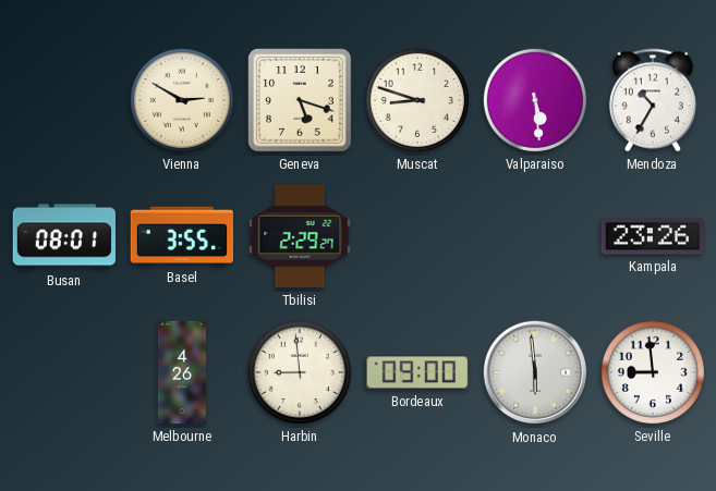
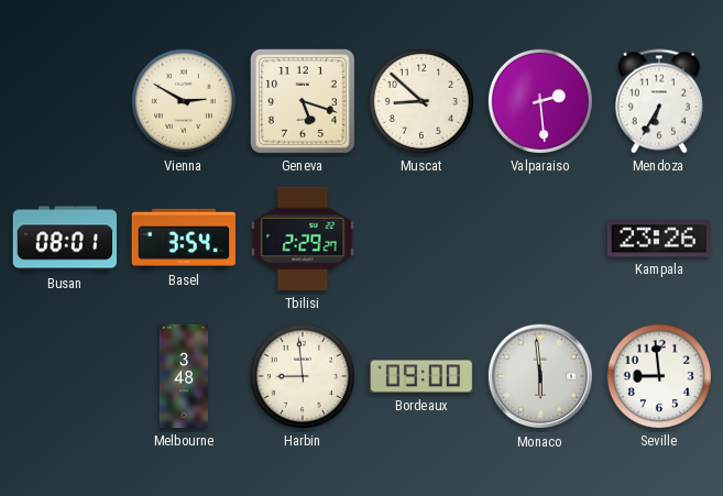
Muscat: 8:48 -> 8:52
Valparaiso: 5:29 -> 2:29
Mendoza: 10:35 -> 6:35
Basel: 3:55 -> 3:54
Melbourne: 4:26 -> 3:48
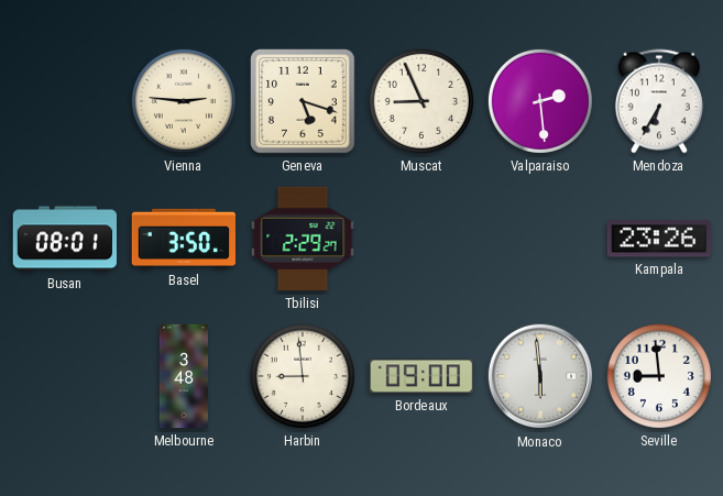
Vienna: 2:50 -> 2:46
Muscat: 8:52 -> 8:56
Basel: 3:54 -> 3:50
